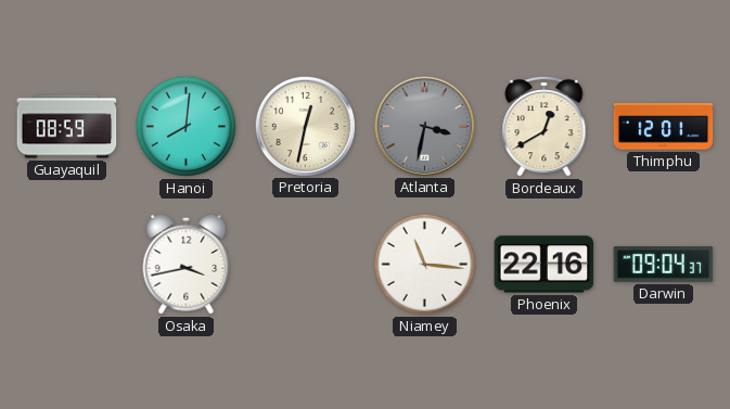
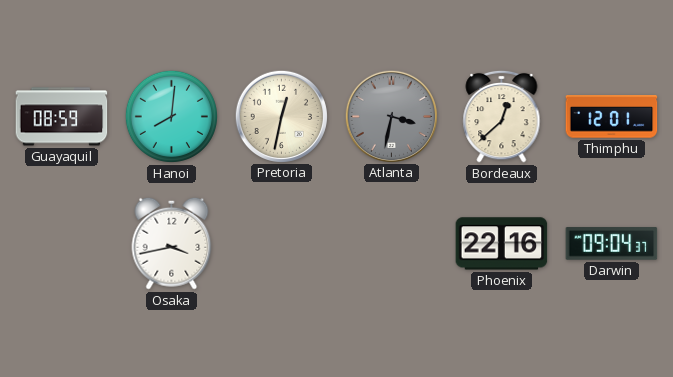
Bordeaux: 12:40 -> 12:38
Niamey: 11:16 -> none
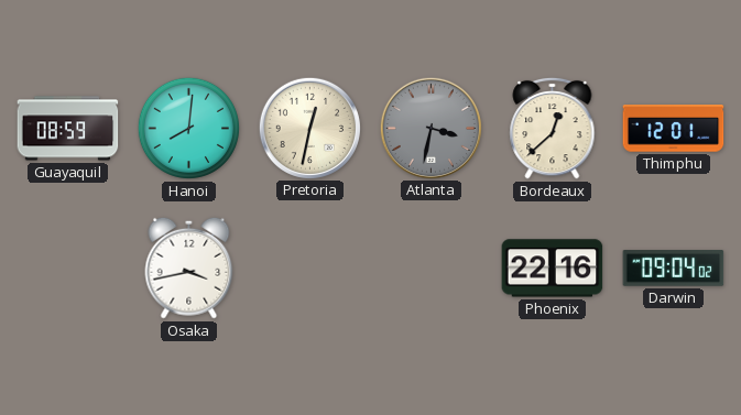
Darwin: 09:04:37 -> 09:04:02
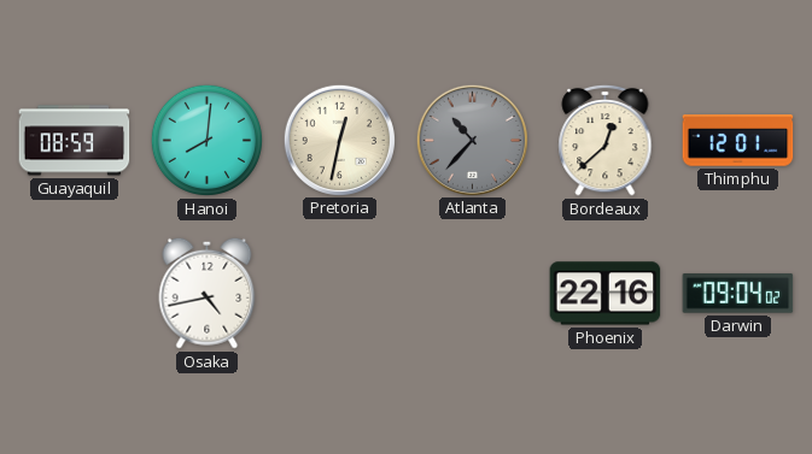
Atlanta: 3:32 -> 10:37
Osaka: 3:43 -> 4:43
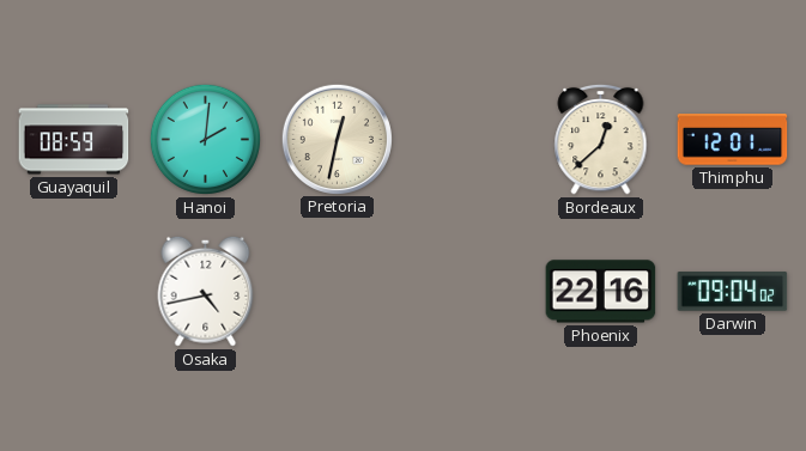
Hanoi: 8:01 -> 2:01
Atlanta: 10:37 -> none
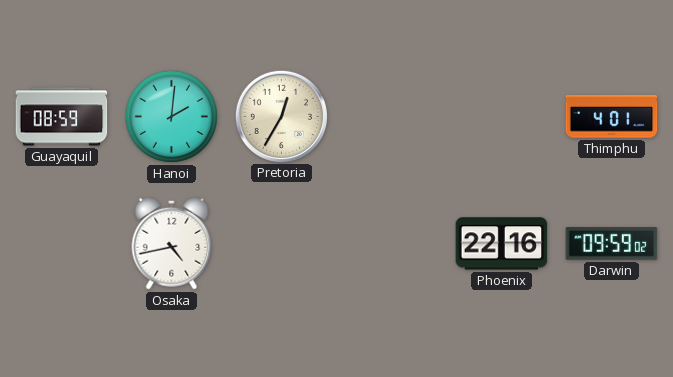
Pretoria: 12:32 -> 12:35
Bordeaux: 12:38 -> none
Thimphu: 12:01 -> 4:01
Darwin: 09:04 -> 09:59
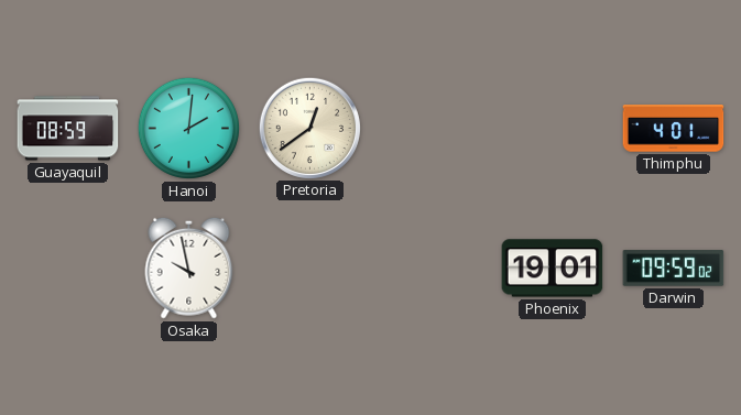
Pretoria: 12:35 -> 12:39
Osaka: 4:43 -> 9:58
Phoenix: 22:16 -> 19:01
